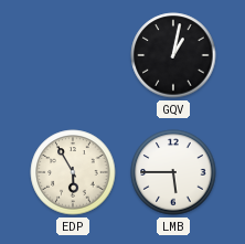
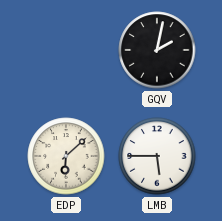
GQV: 1:02 -> 2:02
EDP: 5:55 -> 6:08
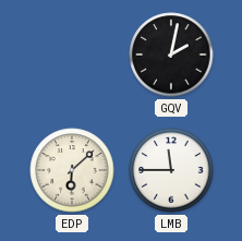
LMB: 5:45 -> 11:45
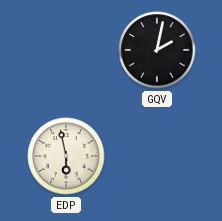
EDP: 6:08 -> 5:58
LMB: 11:45 -> none
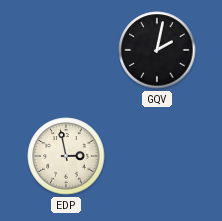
EDP: 5:58 -> 2:58
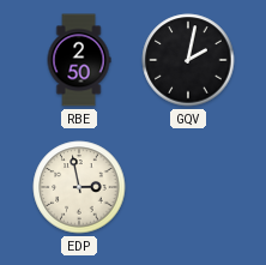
RBE: none -> 2:50
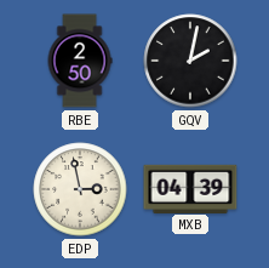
MXB: none -> 04:39
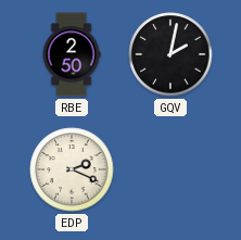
EDP: 2:58 -> 2:19
MXB: 04:39 -> none
